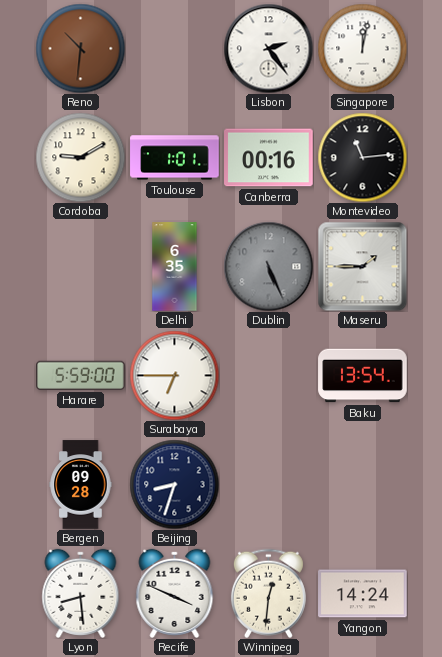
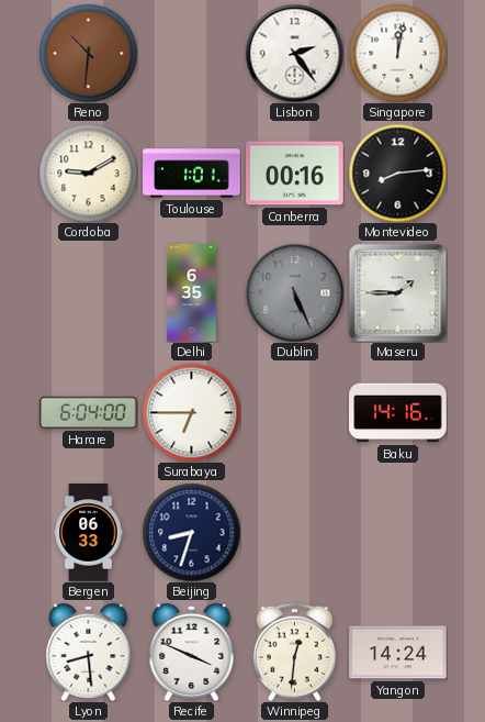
Montevideo: 11:14 -> 8:14
Harare: 5:59 -> 6:04
Baku: 13:54 -> 14:16
Bergen: 09:28 -> 06:33
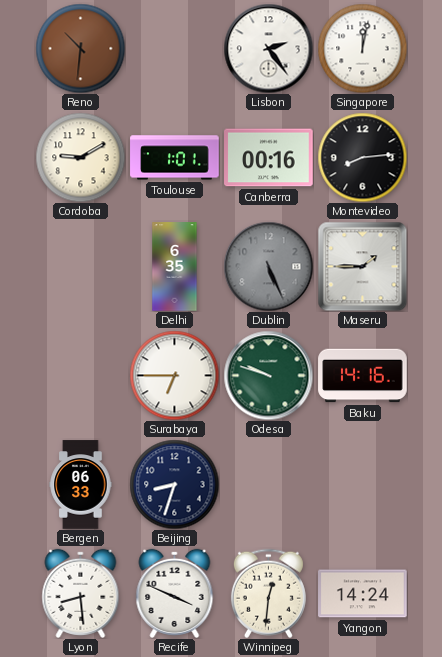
Harare: 6:04 -> none
Odesa: none -> 9:48
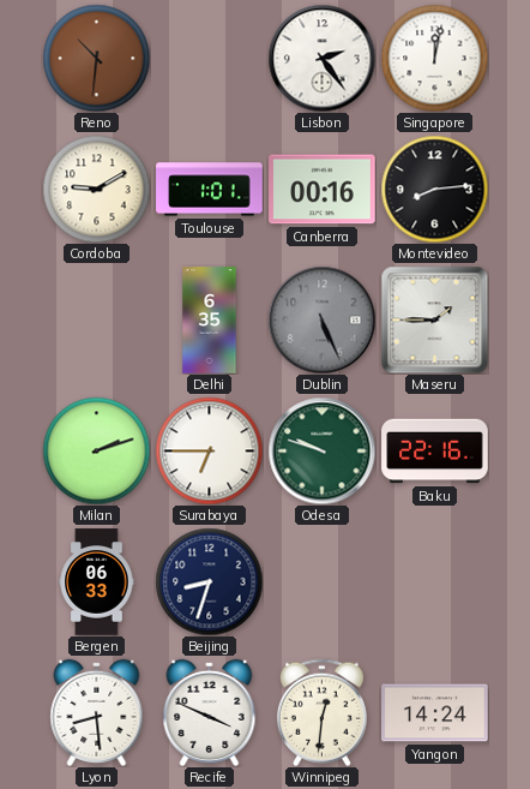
Milan: none -> 2:12
Baku: 14:16 -> 22:16
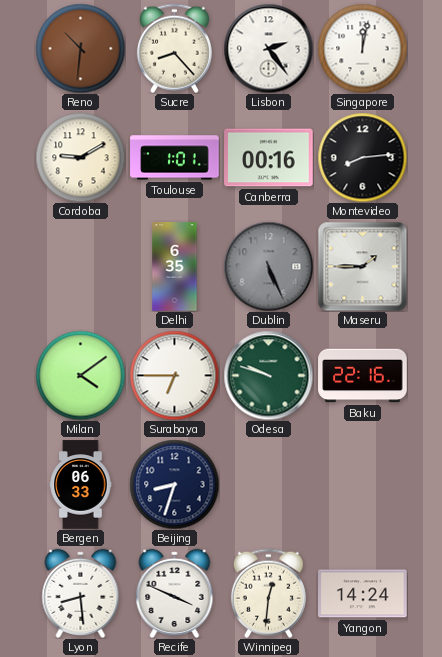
Sucre: none -> 8:23
Milan: 2:12 -> 4:09
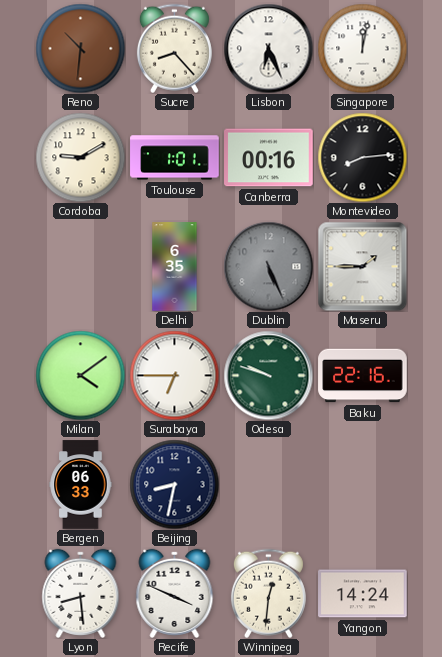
Lisbon: 2:24 -> 6:26
Beijing: 8:33 -> 8:32
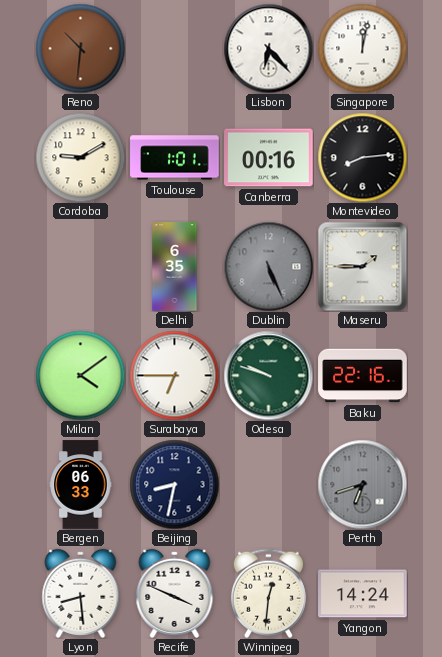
Sucre: 8:23 -> none
Lisbon: 6:26 -> 6:23
Perth: none -> 6:42
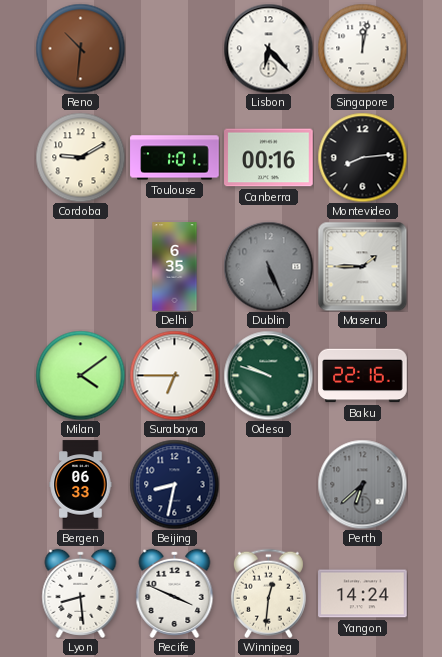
Perth: 6:42 -> 6:38
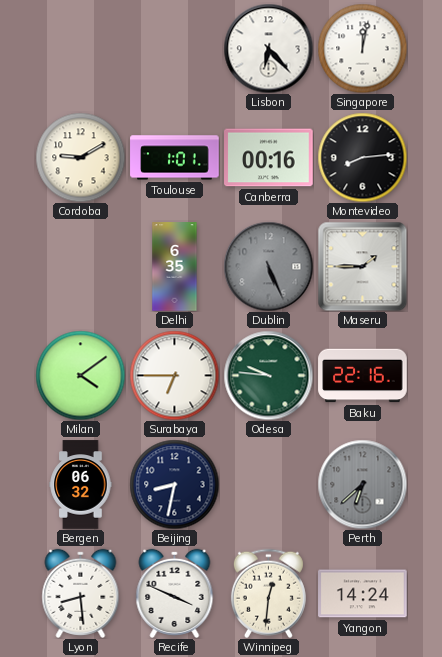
Reno: 10:31 -> none
Odesa: 9:48 -> 9:46
Bergen: 06:33 -> 06:32
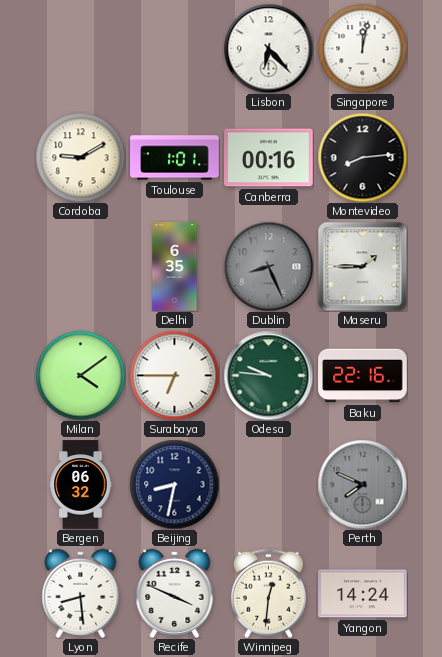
Dublin: 5:26 -> 8:26
Perth: 6:38 -> 7:49
